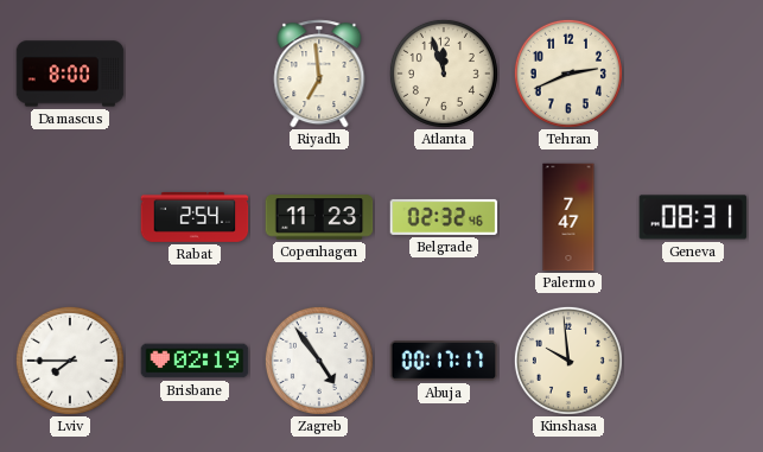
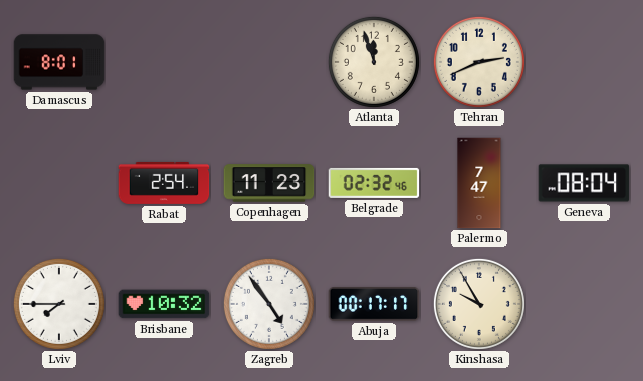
Damascus: 8:00 -> 8:01
Riyadh: 6:59 -> none
Geneva: 08:31 -> 08:04
Brisbane: 02:19 -> 10:32
Kinshasa: 9:59 -> 9:55
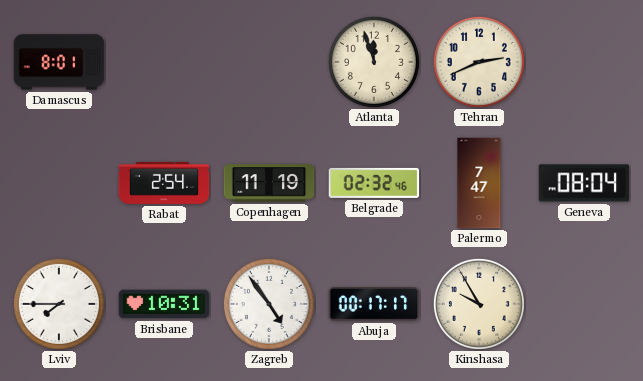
Copenhagen: 11:23 -> 11:19
Brisbane: 10:32 -> 10:31
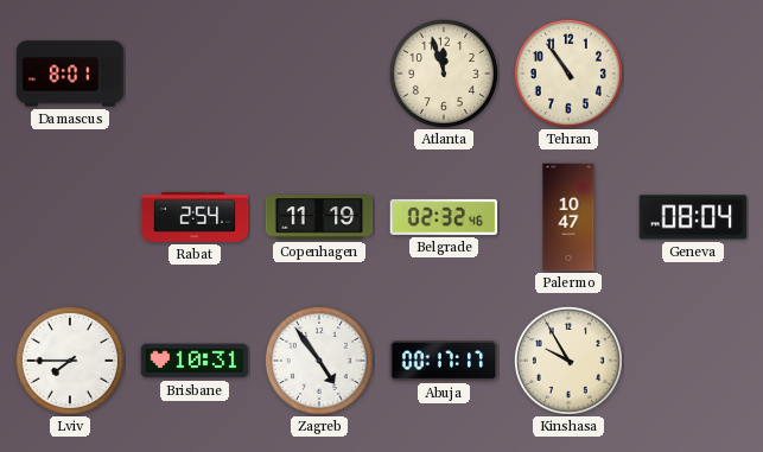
Tehran: 2:41 -> 10:54
Palermo: 7:47 -> 10:47
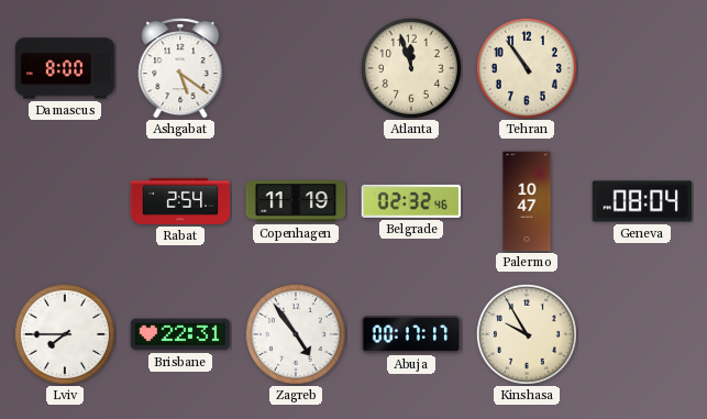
Damascus: 8:01 -> 8:00
Ashgabat: none -> 5:21
Brisbane: 10:31 -> 22:31
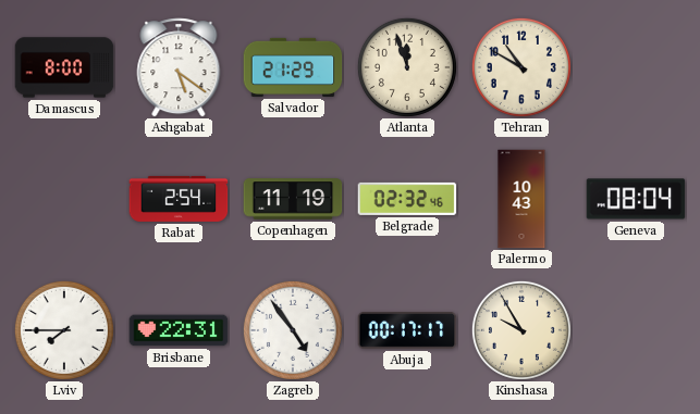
Salvador: none -> 21:29
Tehran: 10:54 -> 10:50
Palermo: 10:47 -> 10:43
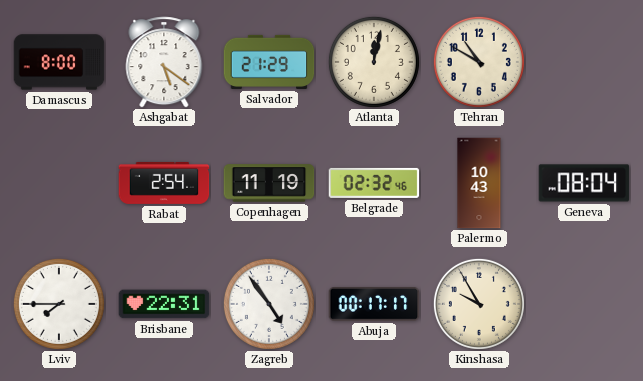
Atlanta: 11:57 -> 12:02
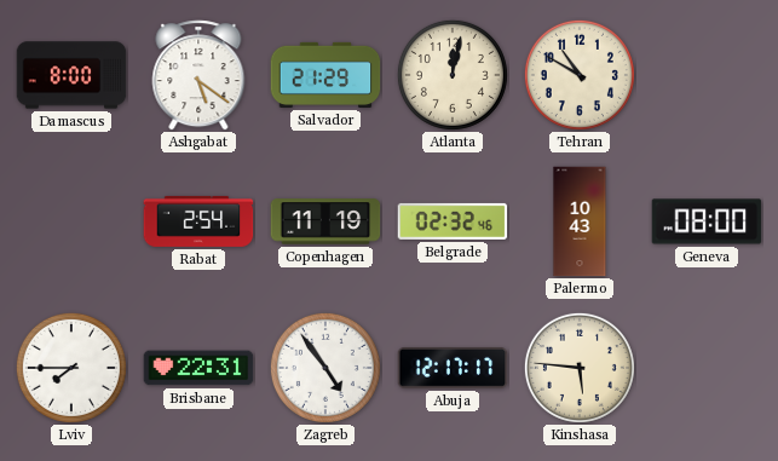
Geneva: 08:04 -> 08:00
Abuja: 00:17 -> 12:17
Kinshasa: 9:55 -> 5:46
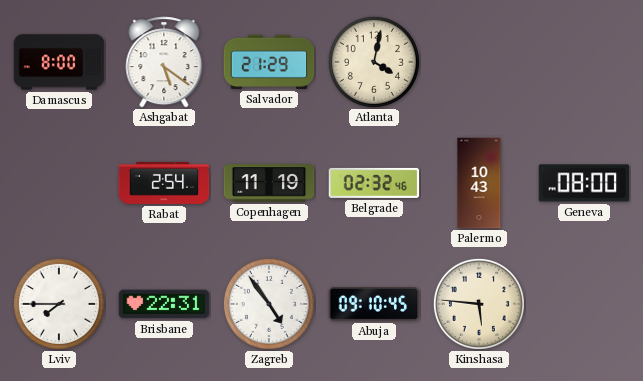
Atlanta: 12:02 -> 4:02
Tehran: 10:50 -> none
Abuja: 12:17 -> 09:10
